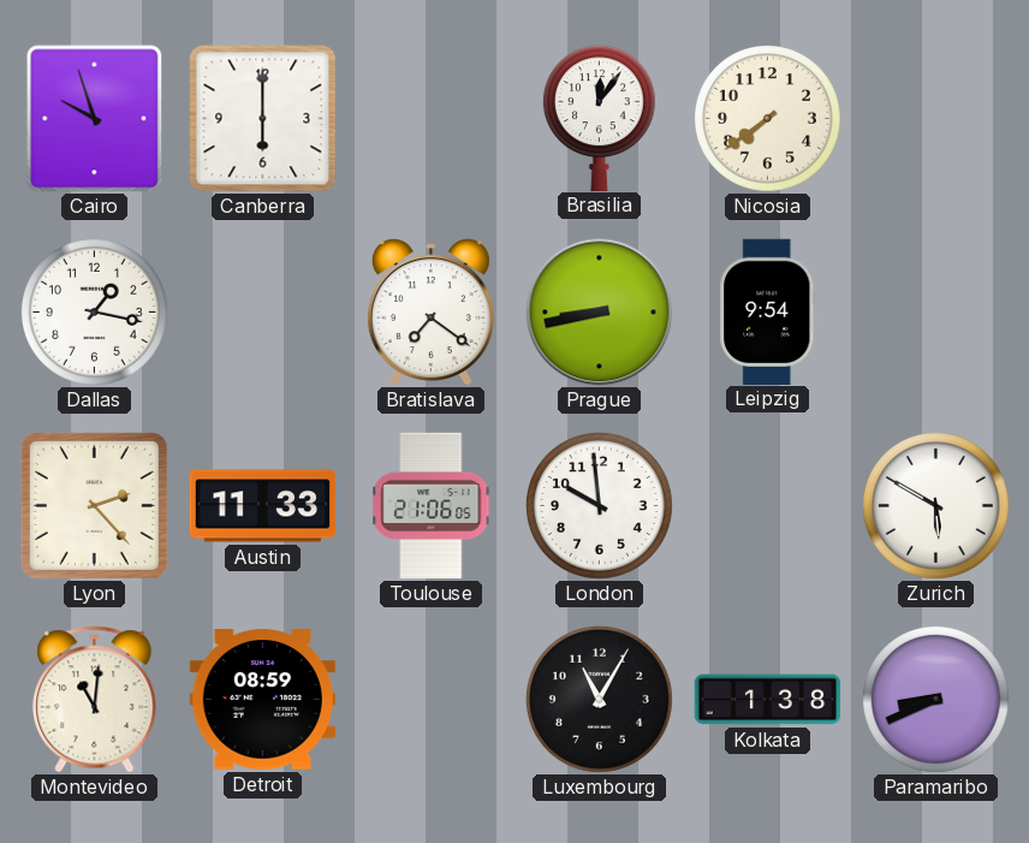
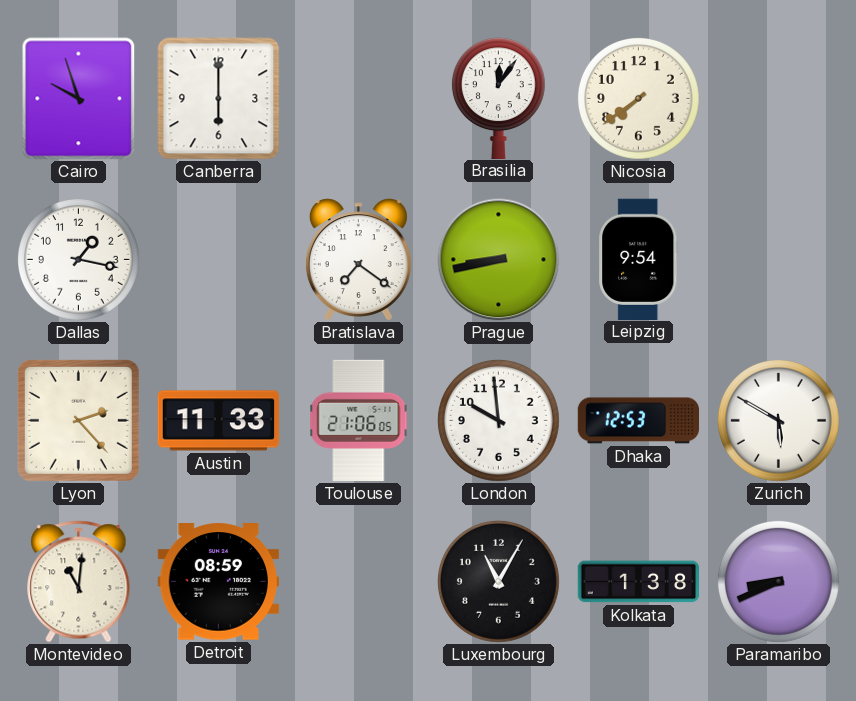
Dhaka: none -> 12:53
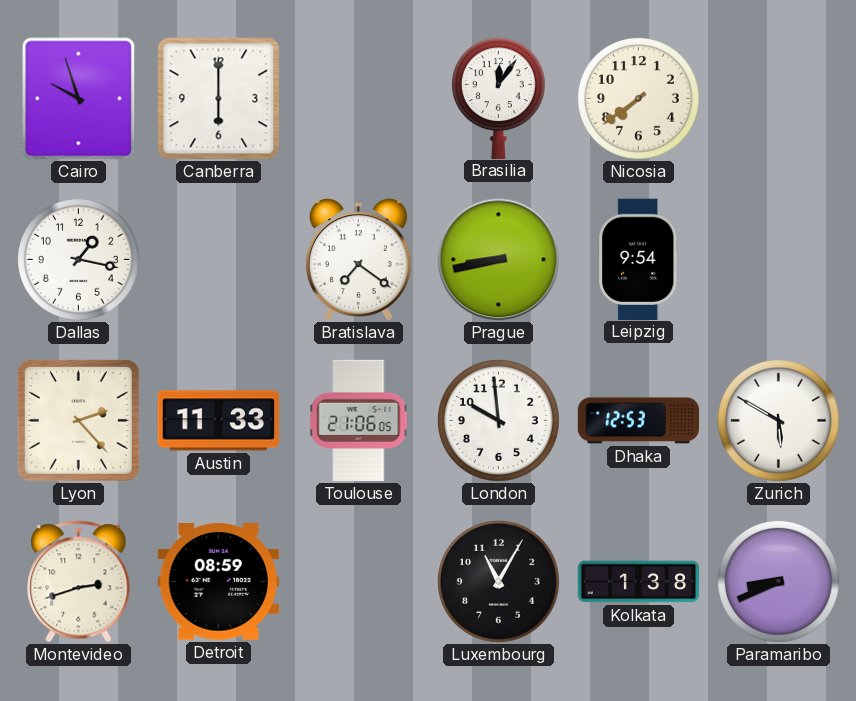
Montevideo: 11:01 -> 2:42
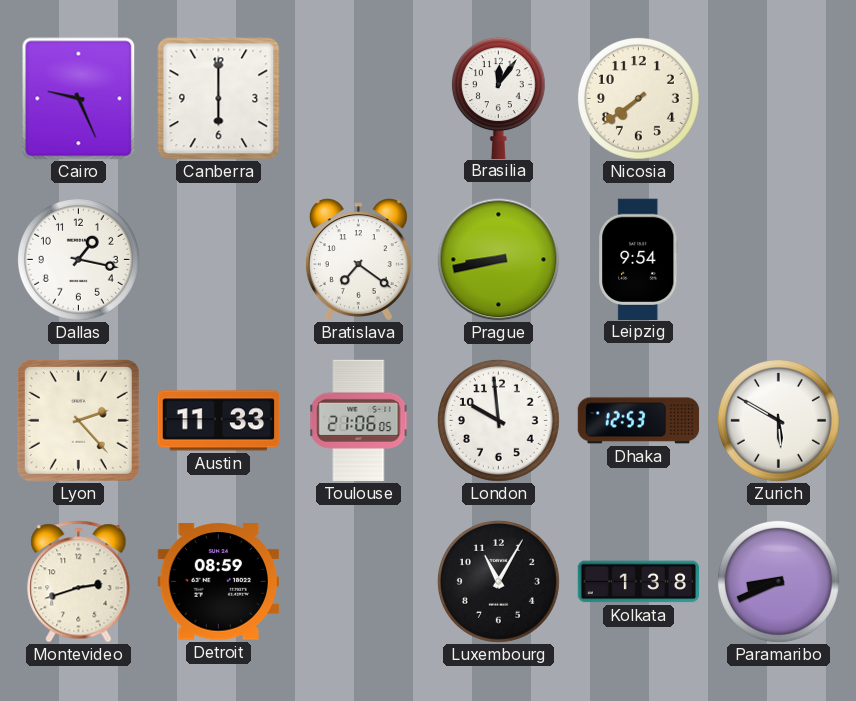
Cairo: 9:57 -> 9:26
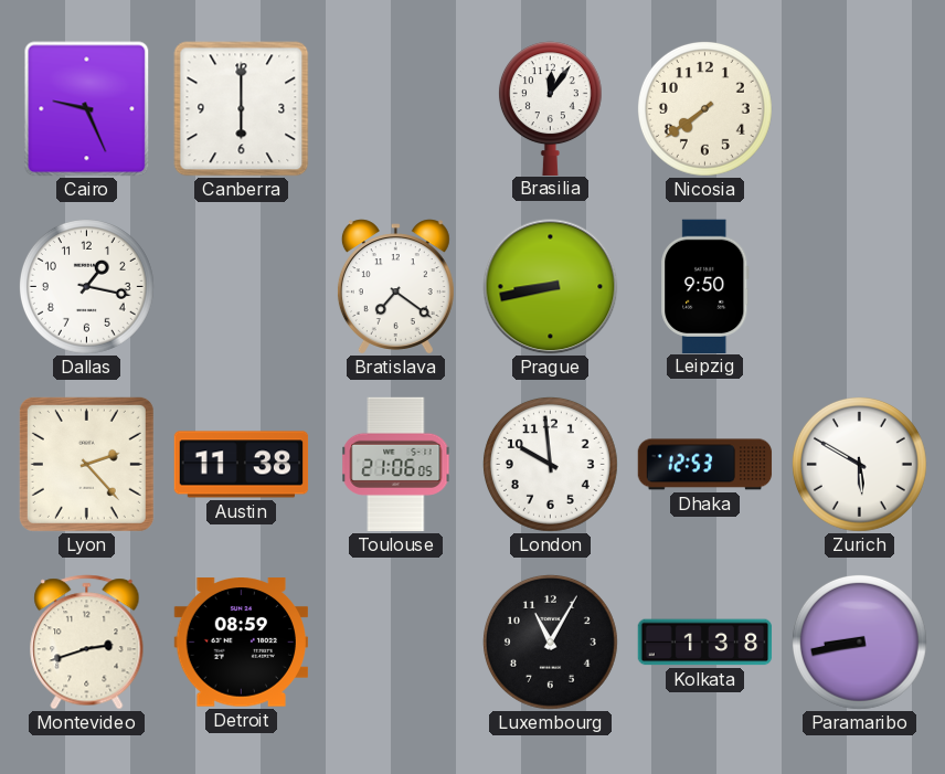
Leipzig: 9:54 -> 9:50
Austin: 11:33 -> 11:38
Paramaribo: 8:41 -> 8:43
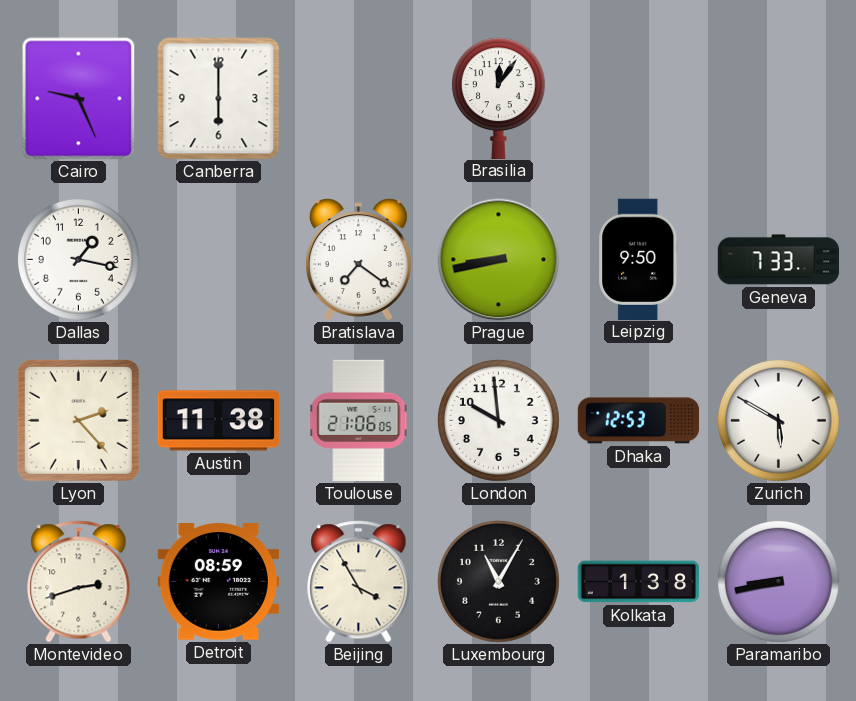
Nicosia: 7:39 -> none
Geneva: none -> 7:33
Beijing: none -> 3:55
